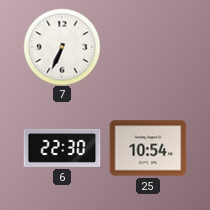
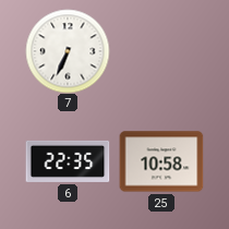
6: 22:30 -> 22:35
25: 10:54 -> 10:58
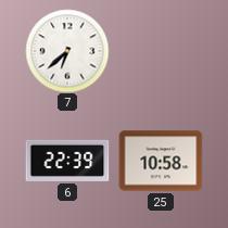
7: 6:34 -> 6:38
6: 22:35 -> 22:39
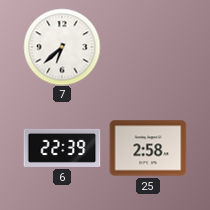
25: 10:58 -> 2:58
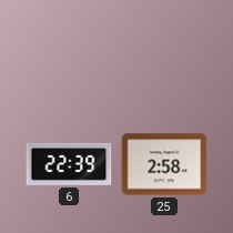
7: 6:38 -> none
